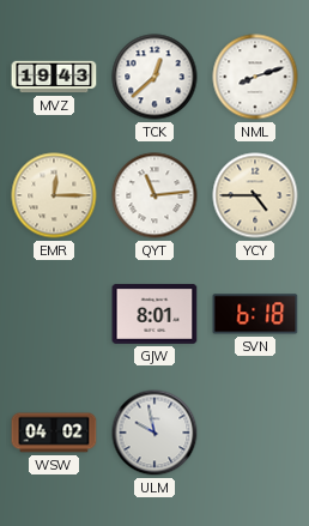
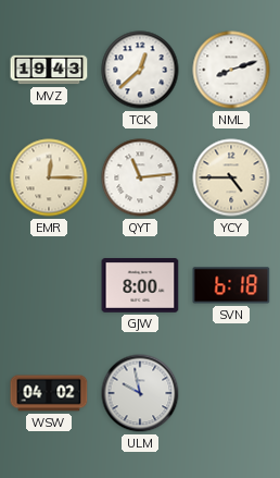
GJW: 8:01 -> 8:00
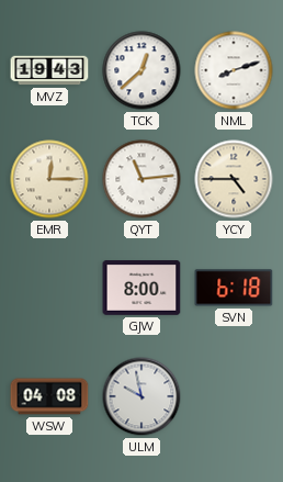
WSW: 04:02 -> 04:08
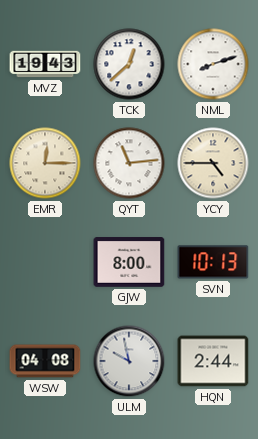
SVN: 6:18 -> 10:13
HQN: none -> 2:44
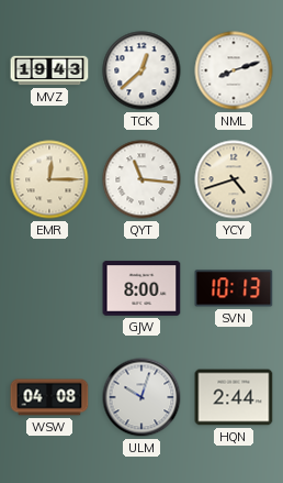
QYT: 11:14 -> 11:16
YCY: 4:45 -> 4:42
ULM: 9:58 -> 10:03
